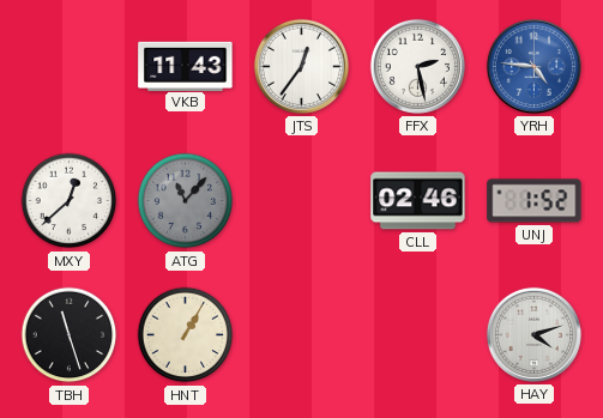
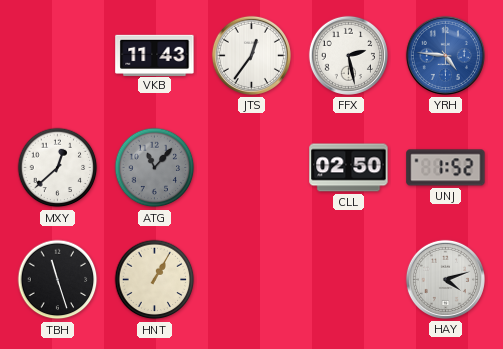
CLL: 02:46 -> 02:50
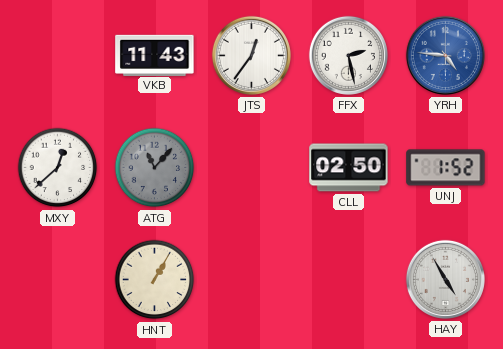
TBH: 11:27 -> none
HAY: 4:12 -> 4:55
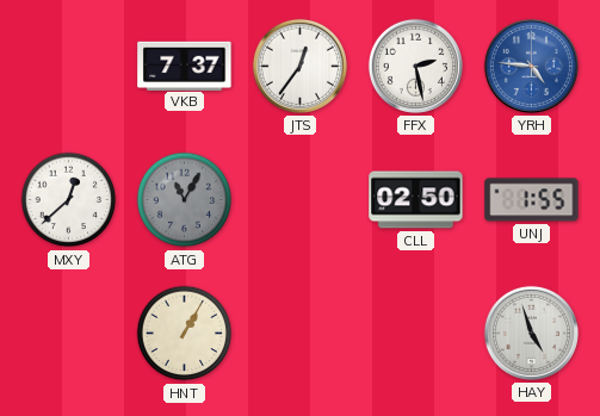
VKB: 11:43 -> 7:37
ATG: 11:07 -> 11:05
UNJ: 1:52 -> 1:55
HAY: 4:55 -> 4:57
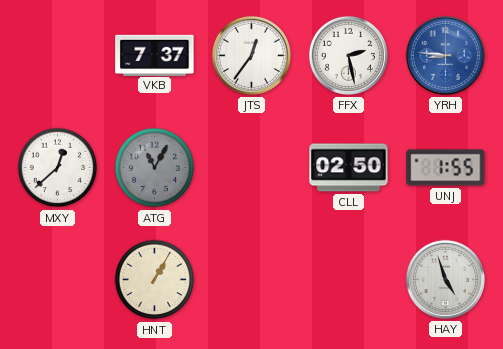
YRH: 4:46 -> 8:46
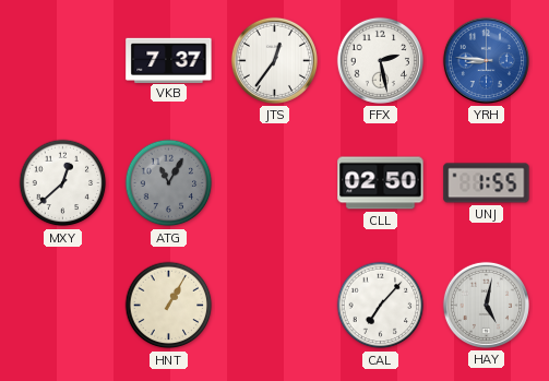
CAL: none -> 7:07
HAY: 4:57 -> 5:02
